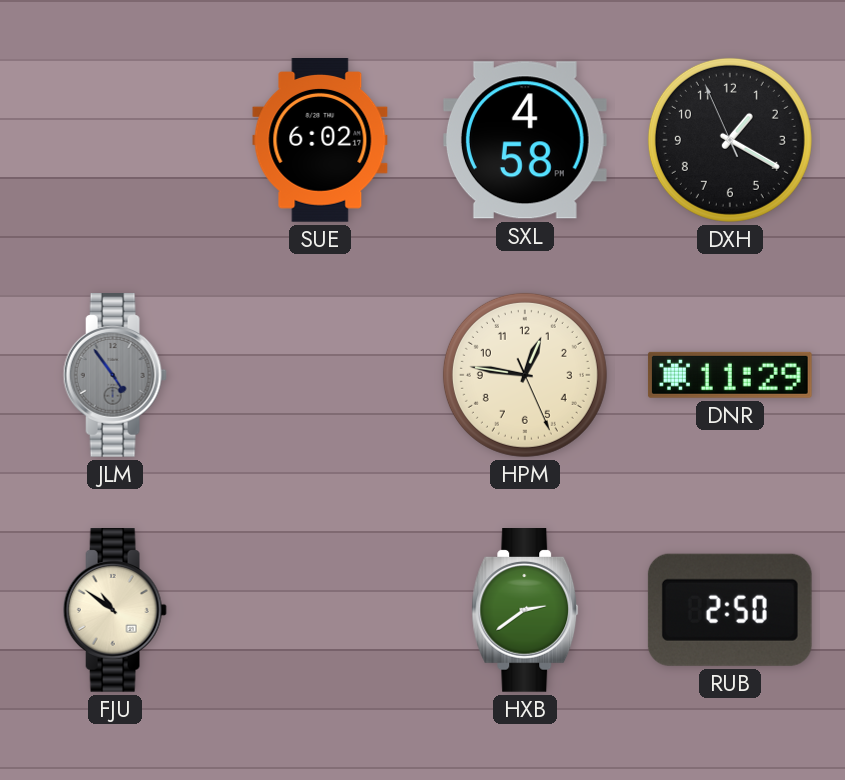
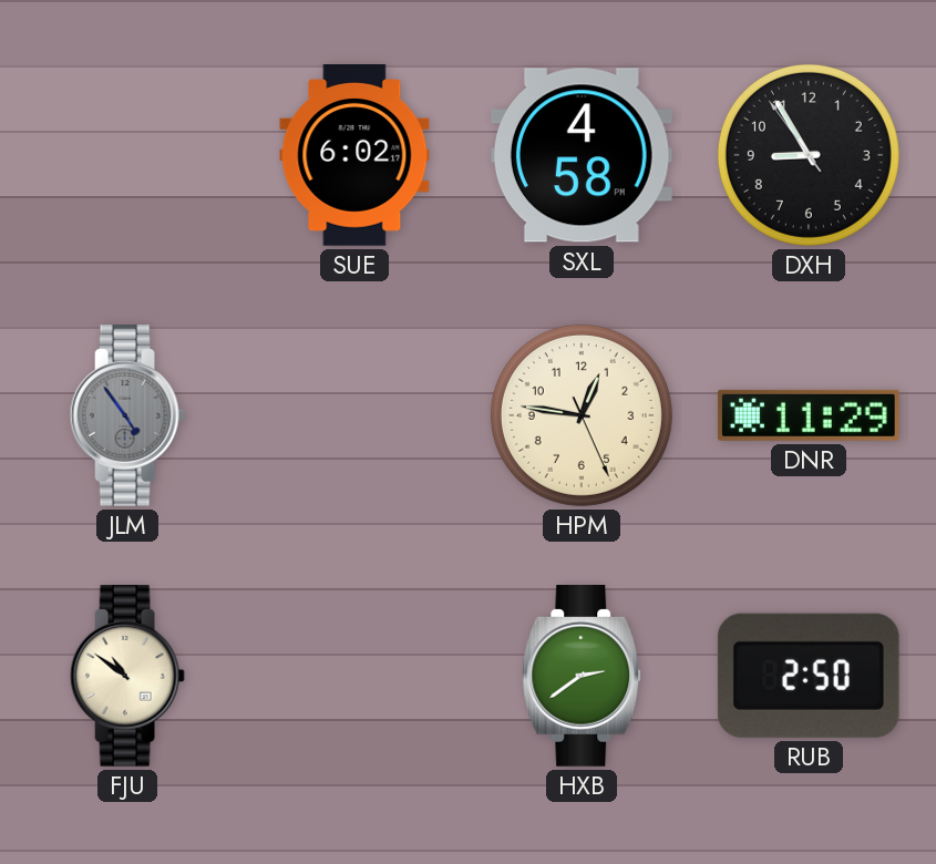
DXH: 1:19 -> 8:54
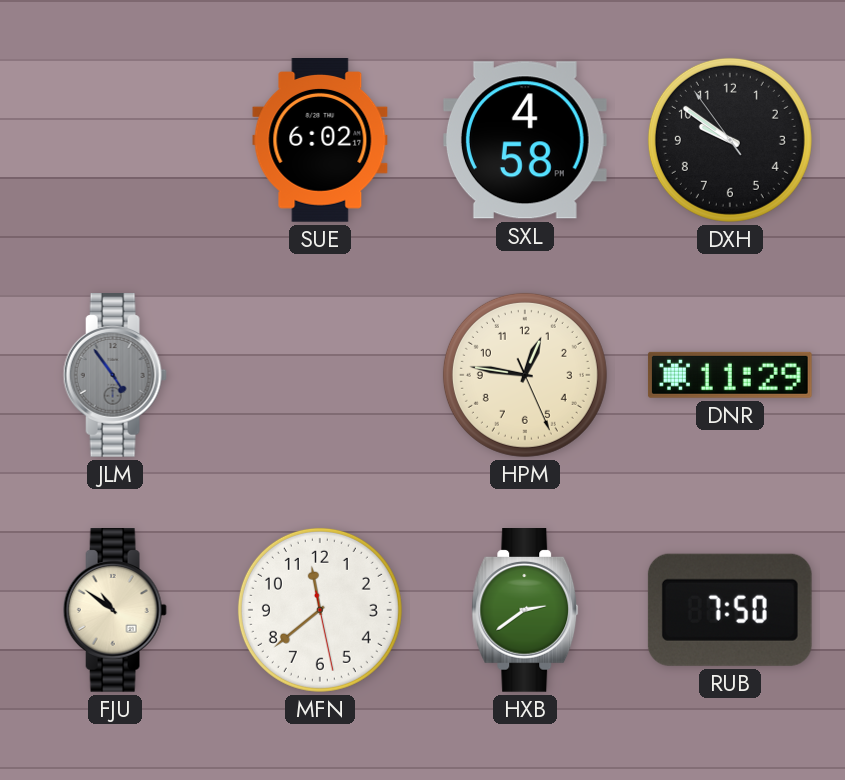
DXH: 8:54 -> 9:50
MFN: none -> 11:38
RUB: 2:50 -> 7:50
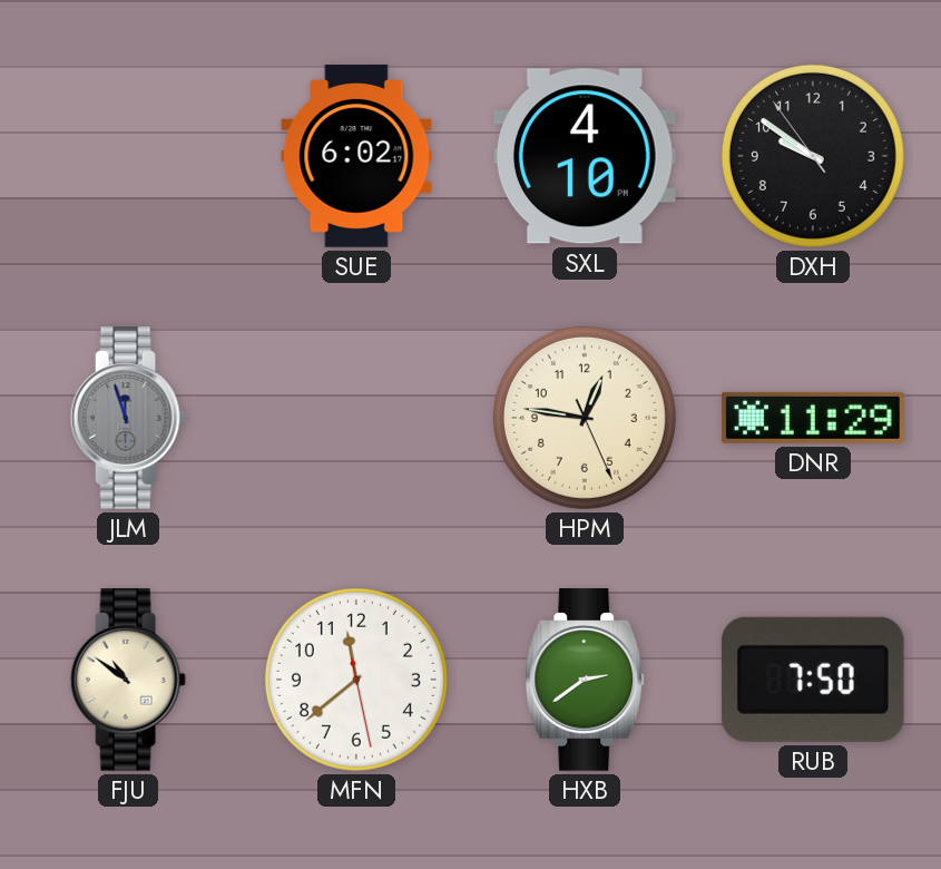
SXL: 4:58 -> 4:10
JLM: 4:54 -> 11:57
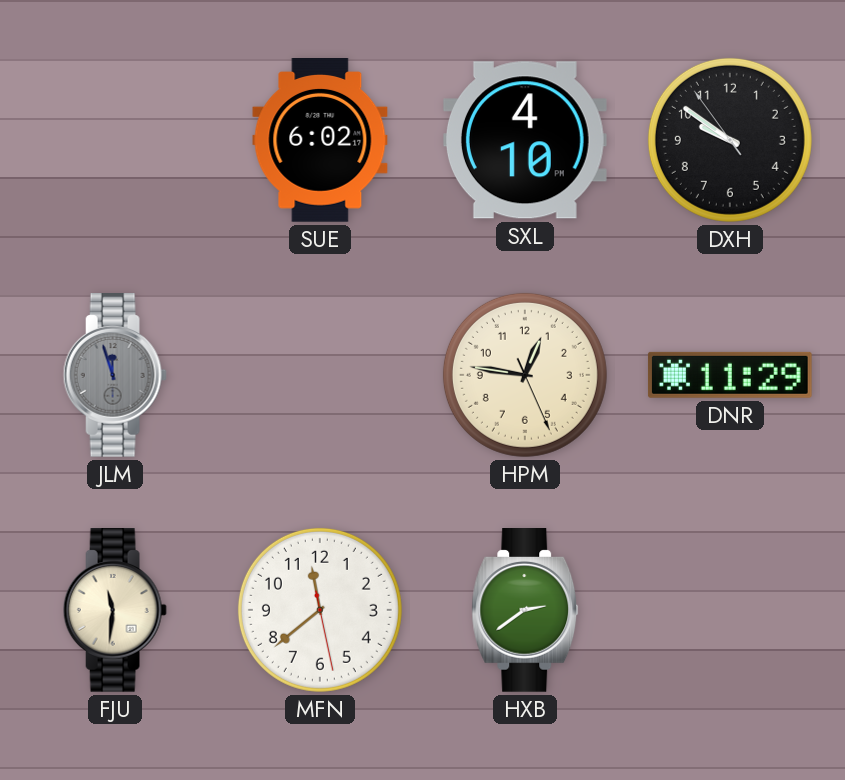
FJU: 10:51 -> 11:31
RUB: 7:50 -> none
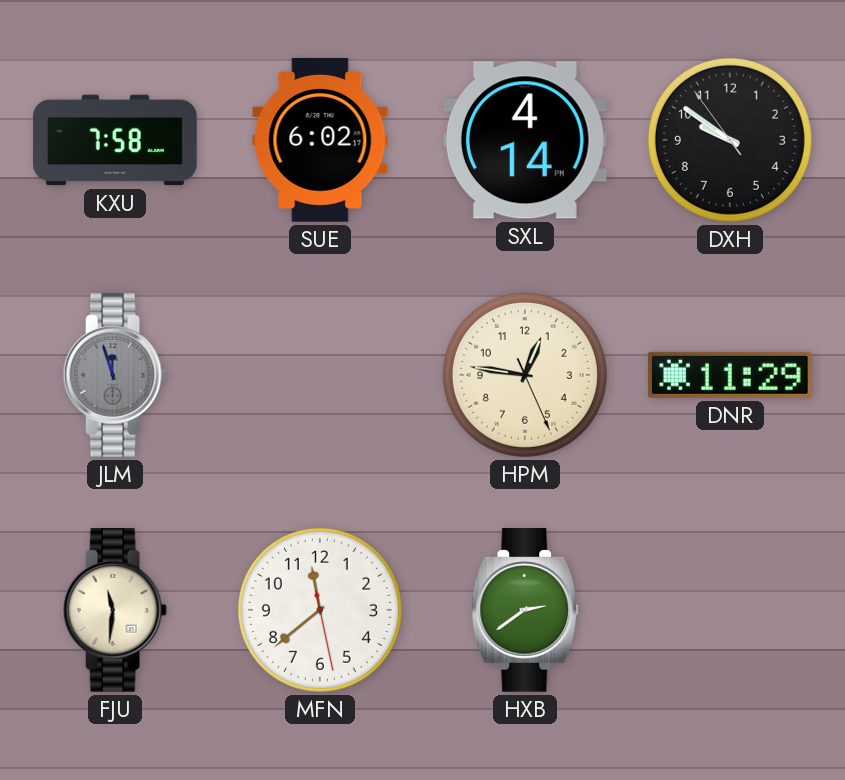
KXU: none -> 7:58
SXL: 4:10 -> 4:14
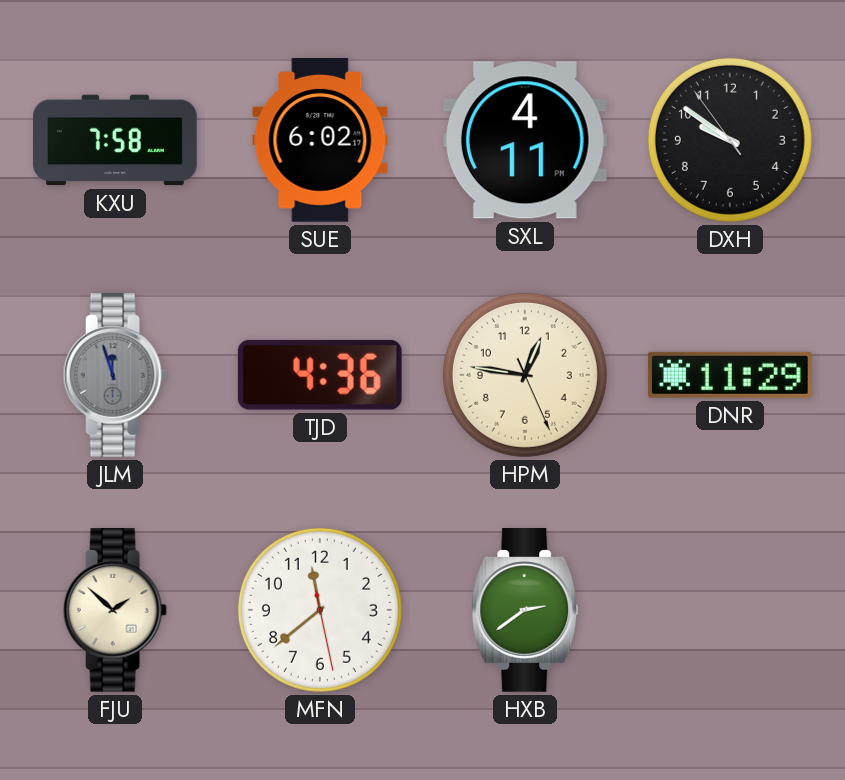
SXL: 4:14 -> 4:11
TJD: none -> 4:36
FJU: 11:31 -> 1:52
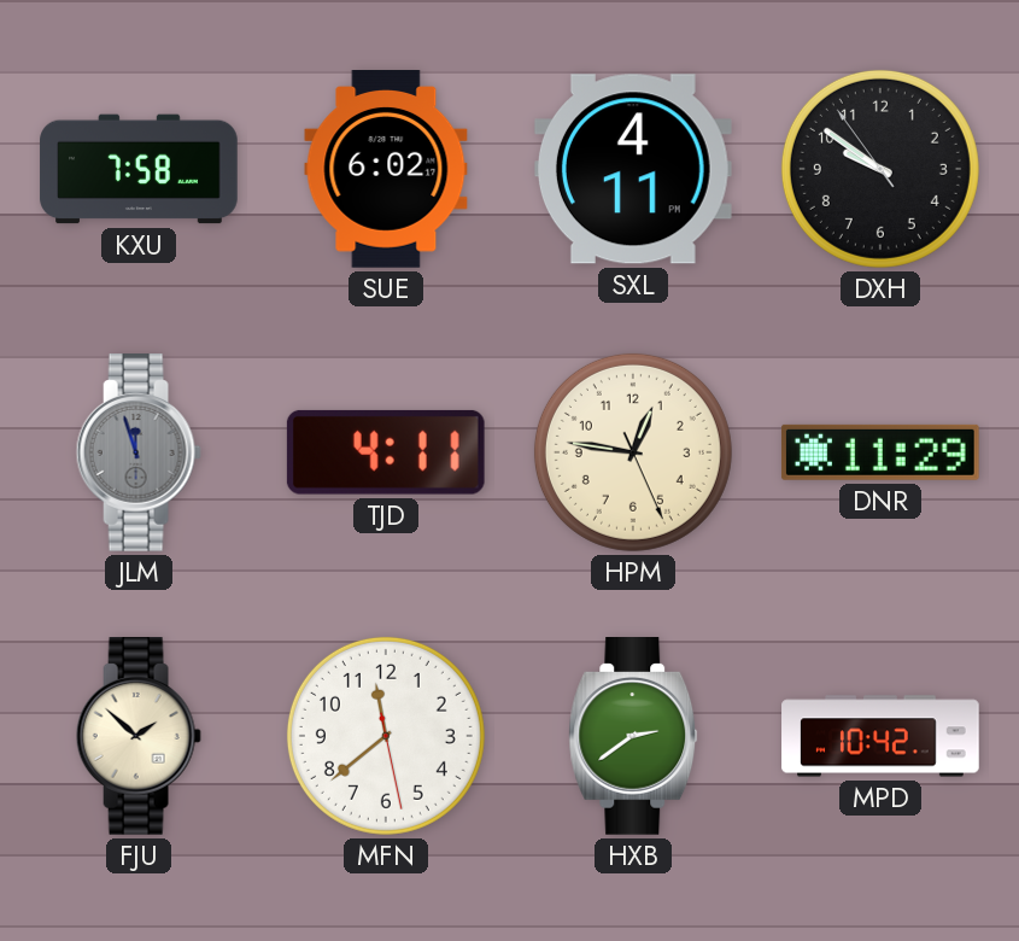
TJD: 4:36 -> 4:11
MPD: none -> 10:42
